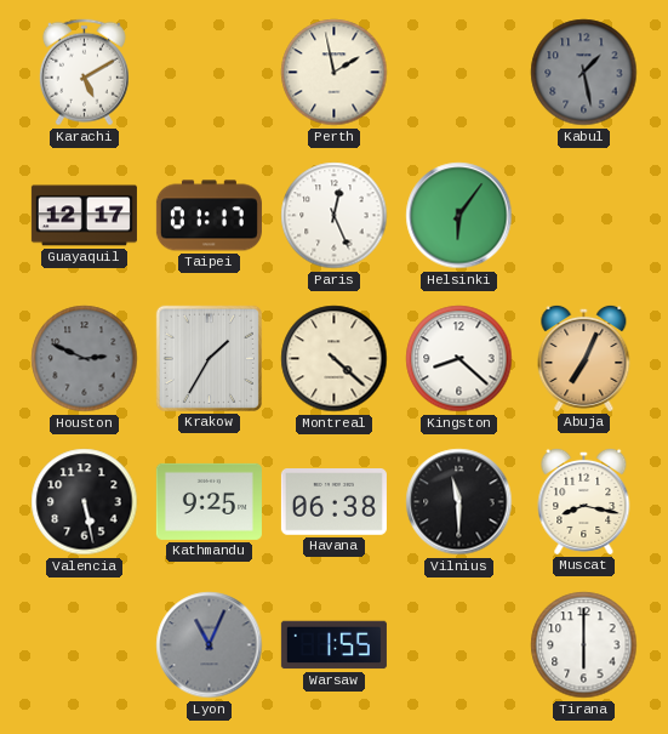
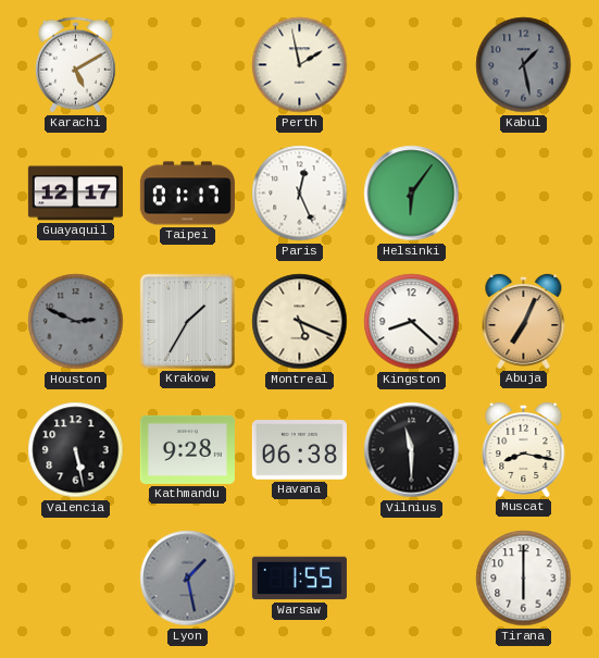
Montreal: 4:22 -> 5:19
Kathmandu: 9:25 -> 9:28
Lyon: 11:04 -> 1:28
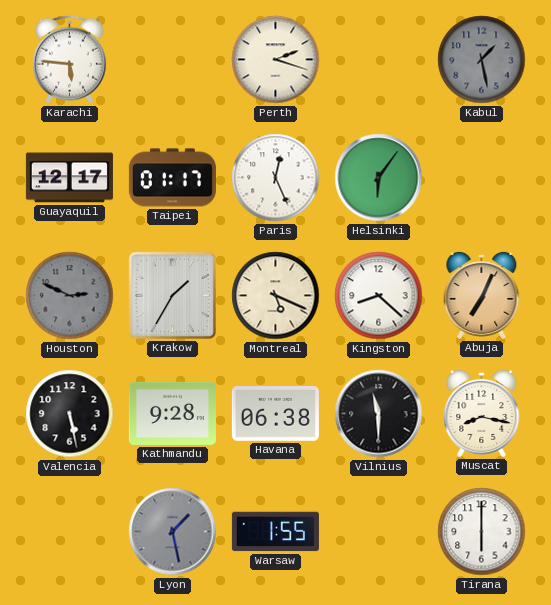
Karachi: 5:10 -> 5:46
Perth: 1:58 -> 2:18
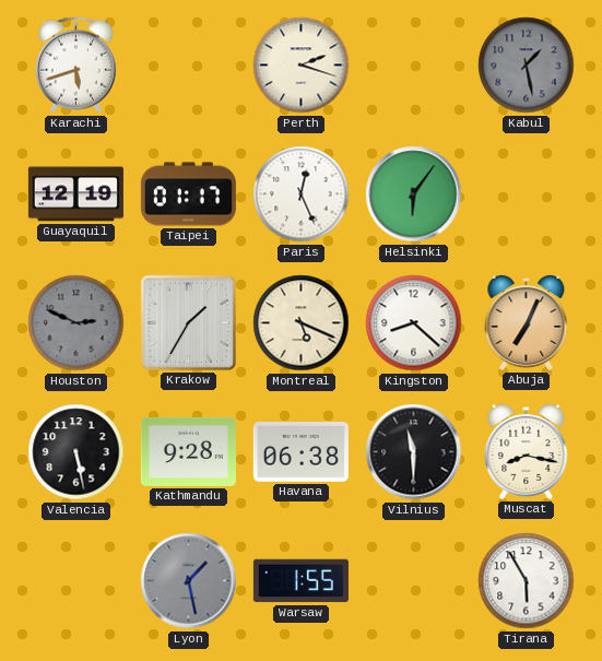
Karachi: 5:46 -> 5:42
Guayaquil: 12:17 -> 12:19
Tirana: 6:00 -> 5:55
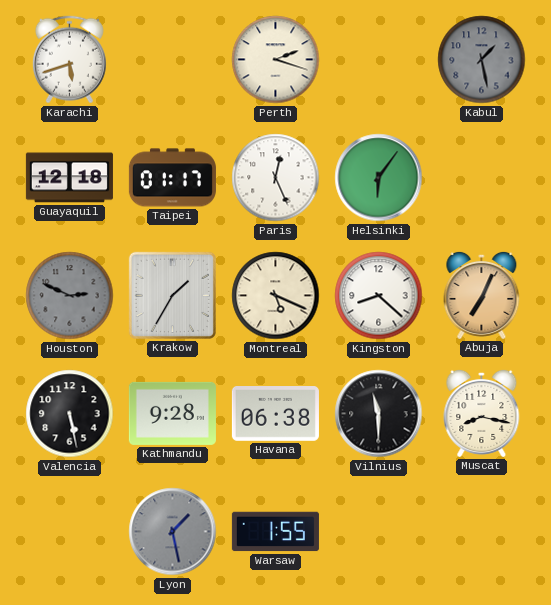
Guayaquil: 12:19 -> 12:18
Tirana: 5:55 -> none
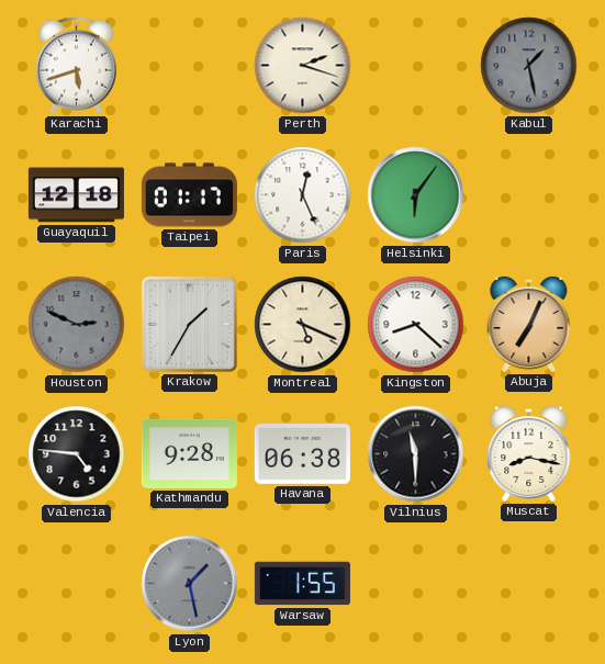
Valencia: 5:28 -> 4:46
